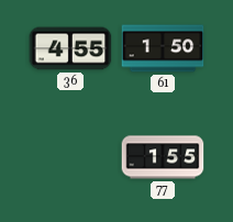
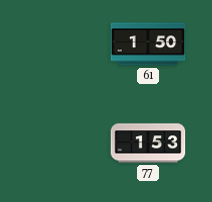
36: 4:55 -> none
77: 1:55 -> 1:53
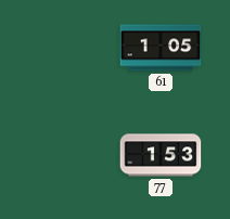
61: 1:50 -> 1:05
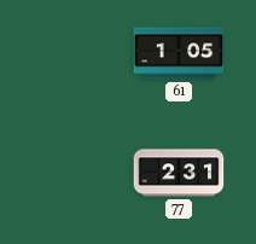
77: 1:53 -> 2:31
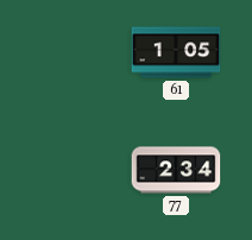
77: 2:31 -> 2:34
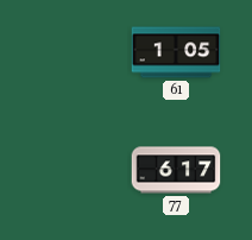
77: 2:34 -> 6:17
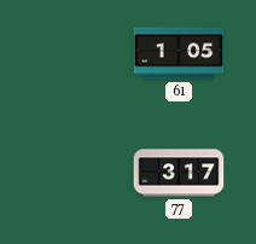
77: 6:17 -> 3:17
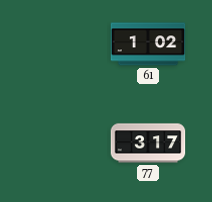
61: 1:05 -> 1:02
